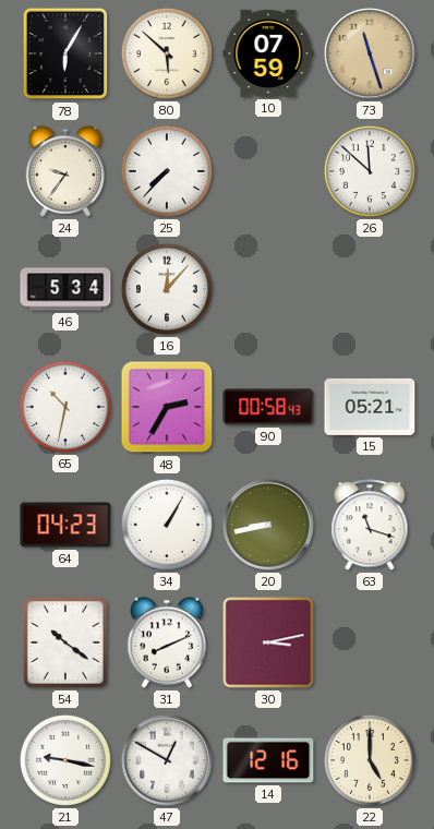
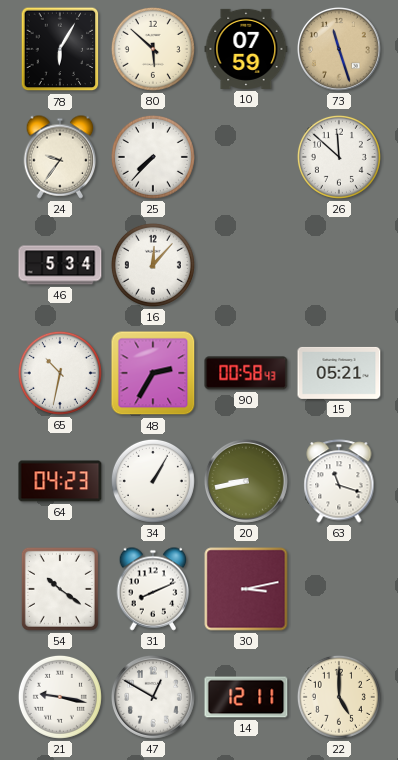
14: 12:16 -> 12:11
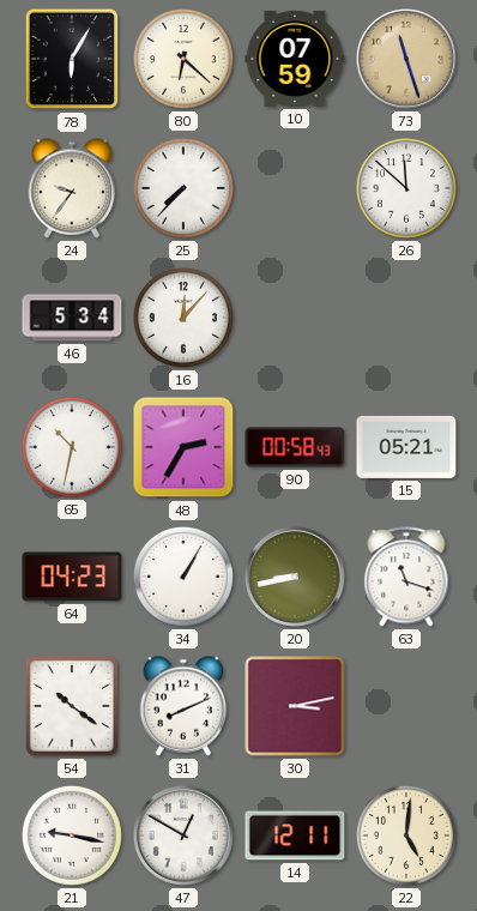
80: 5:52 -> 6:22
22: 5:00 -> 5:01
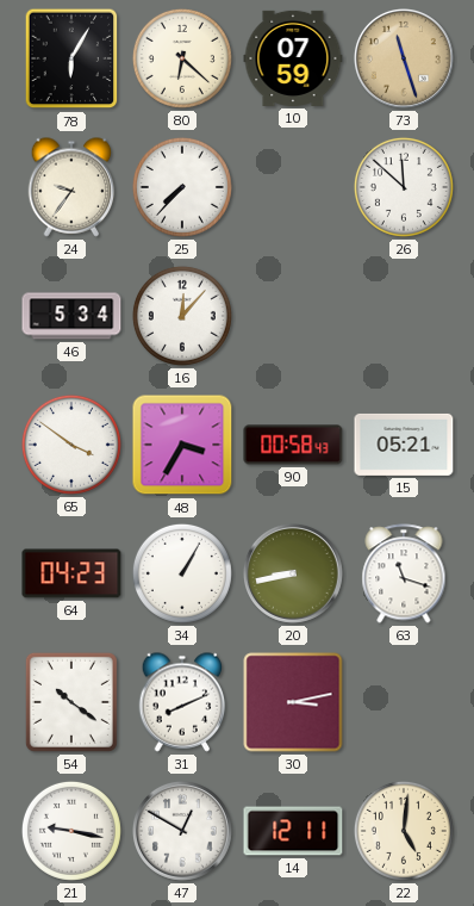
65: 10:32 -> 3:51
48: 2:35 -> 3:35
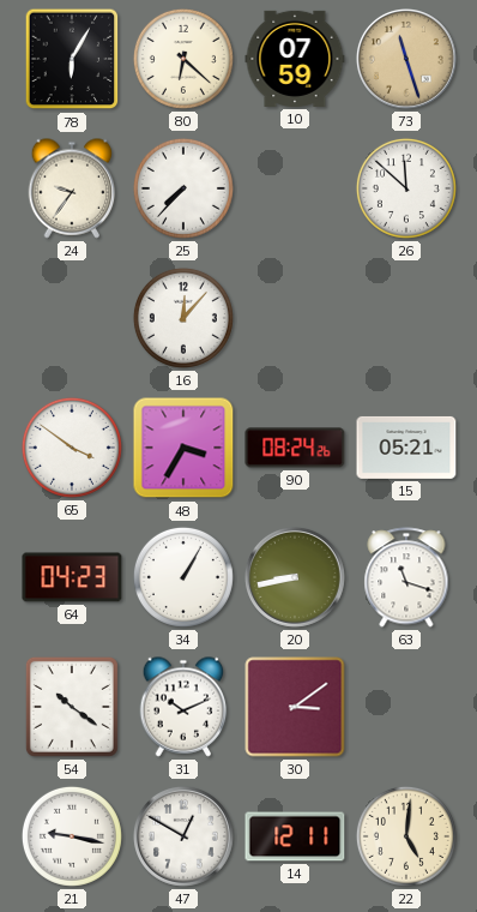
46: 5:34 -> none
90: 00:58 -> 08:24
31: 8:11 -> 10:11
30: 3:13 -> 3:09
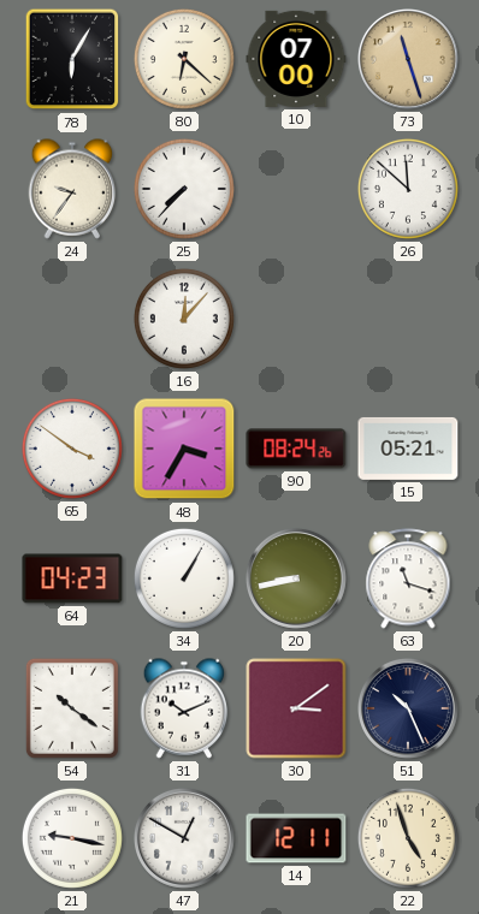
10: 07:59 -> 07:00
51: none -> 10:26
22: 5:01 -> 4:57
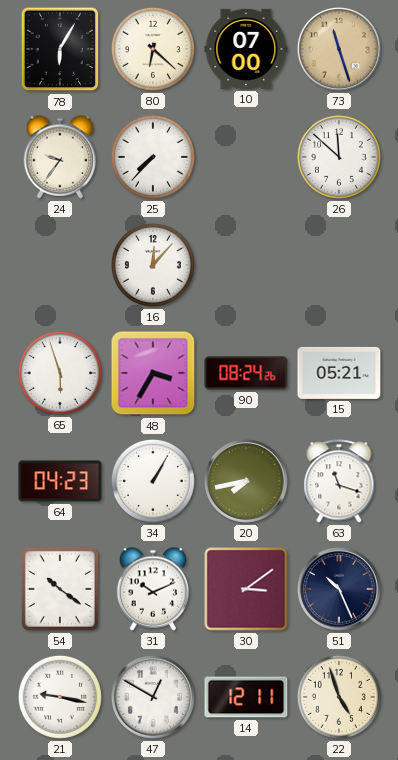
65: 3:51 -> 5:57
20: 8:43 -> 7:43
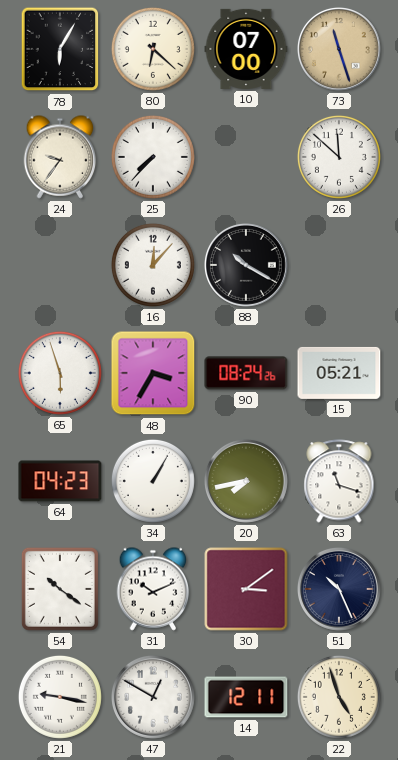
88: none -> 10:20
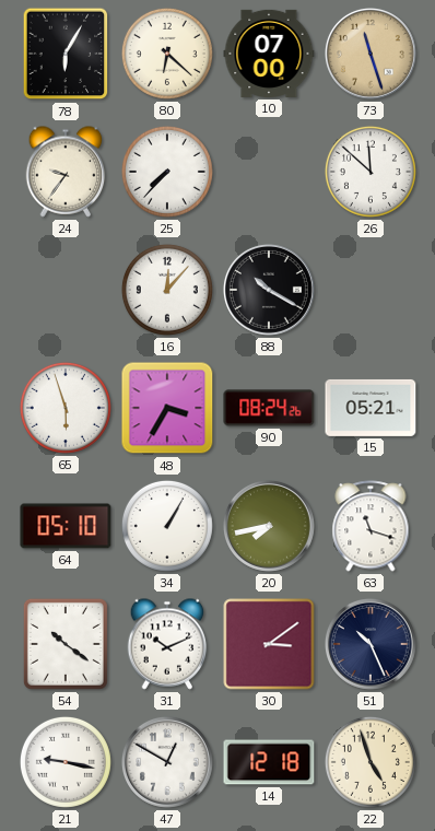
64: 04:23 -> 05:10
14: 12:11 -> 12:18
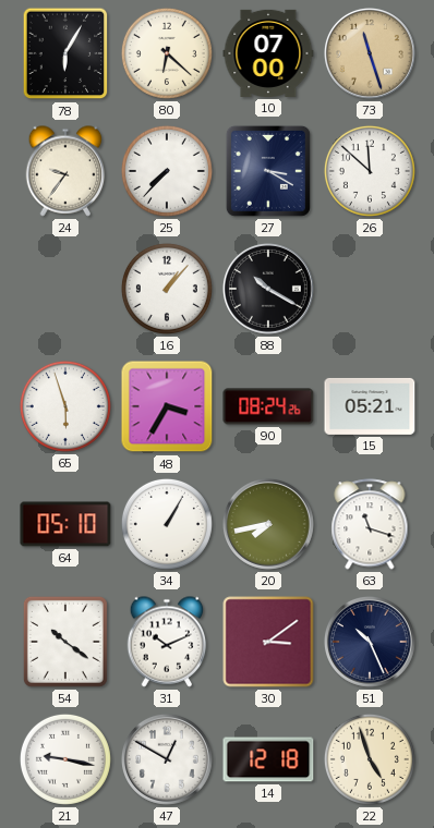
27: none -> 3:20
16: 12:07 -> 1:07
